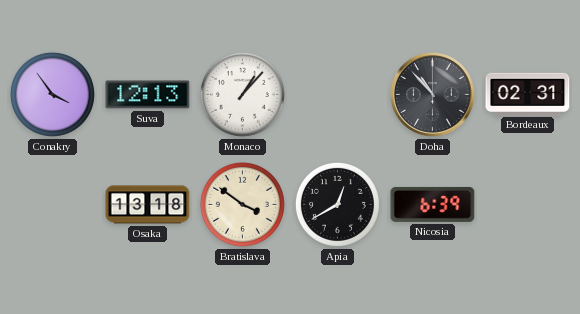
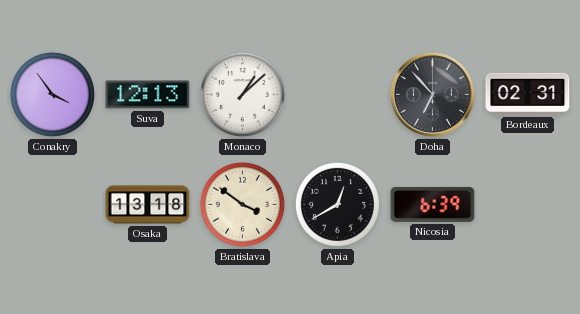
Monaco: 1:07 -> 1:08
Doha: 10:53 -> 6:53
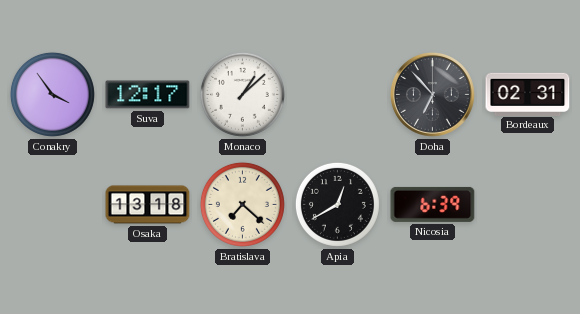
Suva: 12:13 -> 12:17
Bratislava: 3:51 -> 7:22
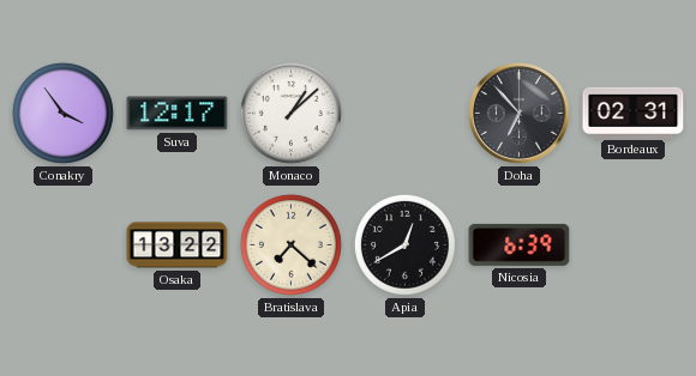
Osaka: 13:18 -> 13:22
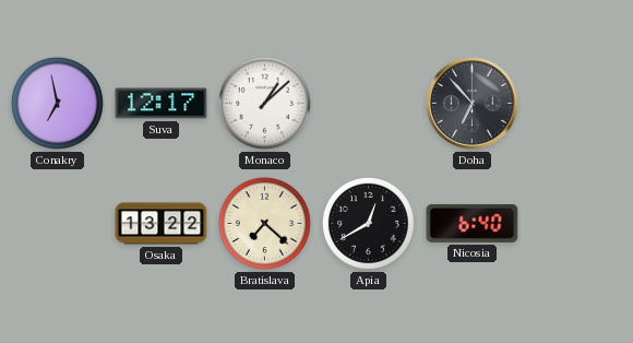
Conakry: 3:54 -> 6:58
Bordeaux: 02:31 -> none
Nicosia: 6:39 -> 6:40
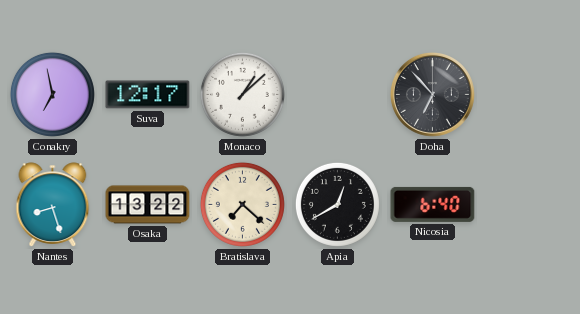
Nantes: none -> 8:27
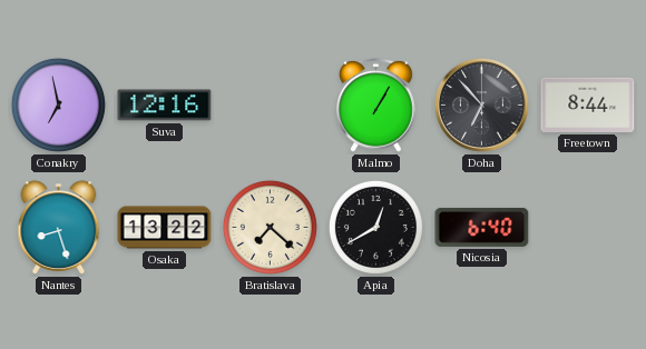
Suva: 12:17 -> 12:16
Monaco: 1:08 -> none
Malmo: none -> 1:05
Freetown: none -> 8:44
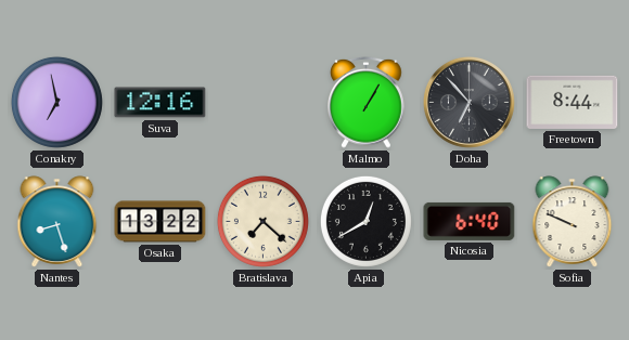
Sofia: none -> 9:49
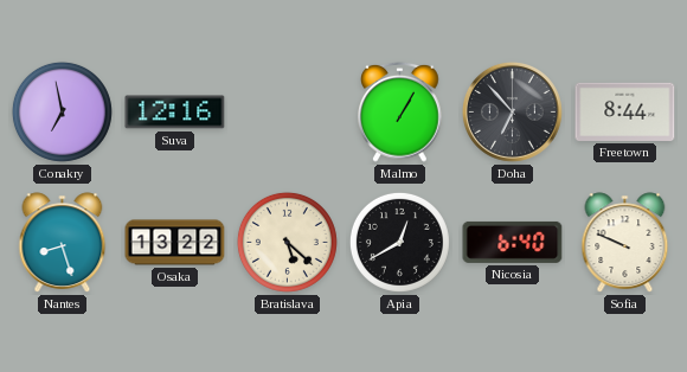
Bratislava: 7:22 -> 5:22
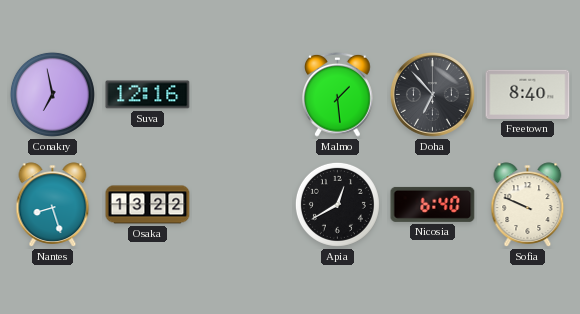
Malmo: 1:05 -> 1:29
Freetown: 8:44 -> 8:40
Bratislava: 5:22 -> none
